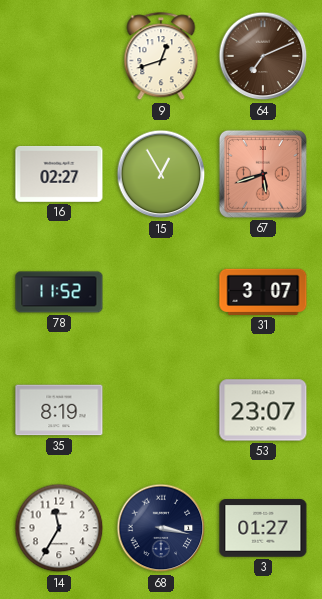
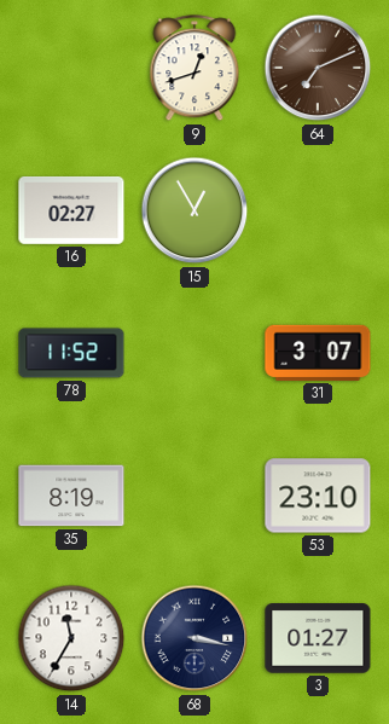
67: 5:42 -> none
53: 23:07 -> 23:10
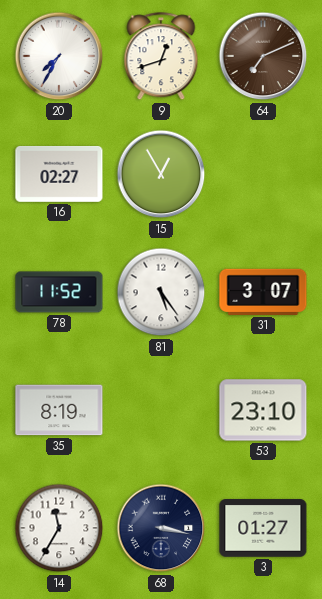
20: none -> 7:35
81: none -> 5:24
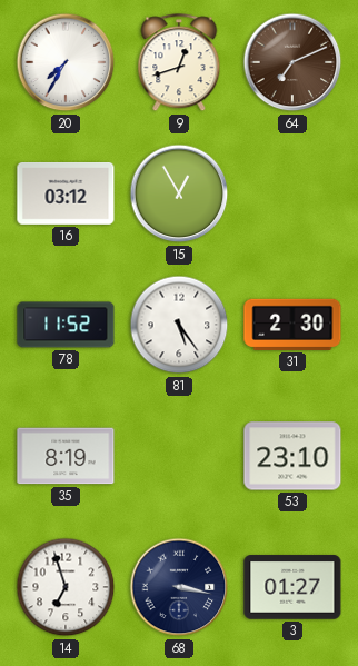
16: 02:27 -> 03:12
31: 3:07 -> 2:30
14: 11:35 -> 6:57
